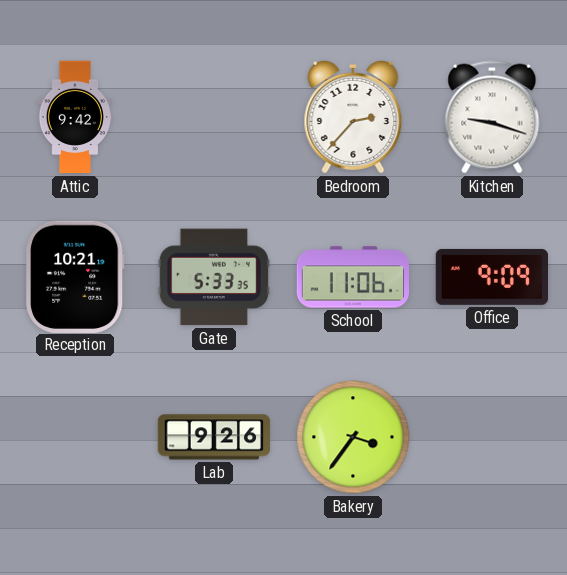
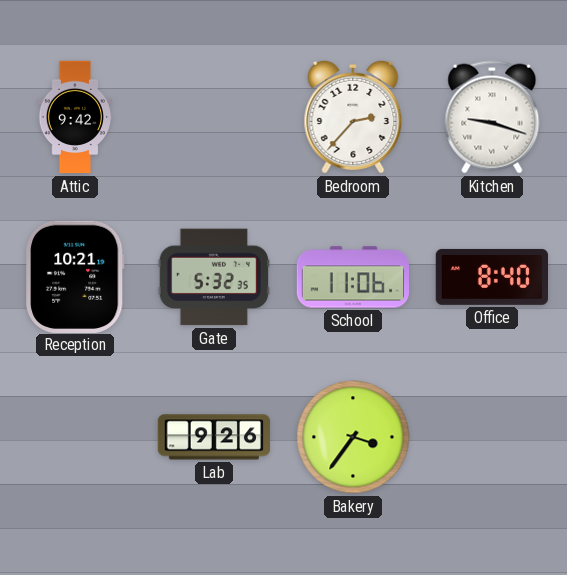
Gate: 5:33 -> 5:32
Office: 9:09 -> 8:40
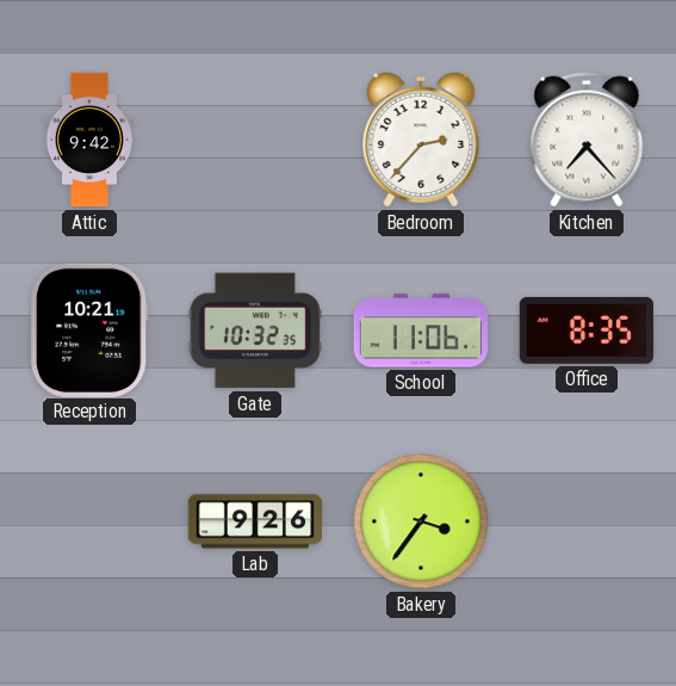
Kitchen: 9:18 -> 7:23
Gate: 5:32 -> 10:32
Office: 8:40 -> 8:35
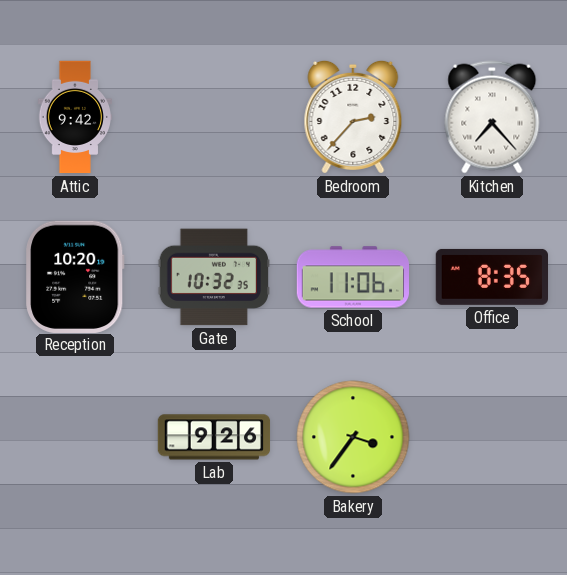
Reception: 10:21 -> 10:20
